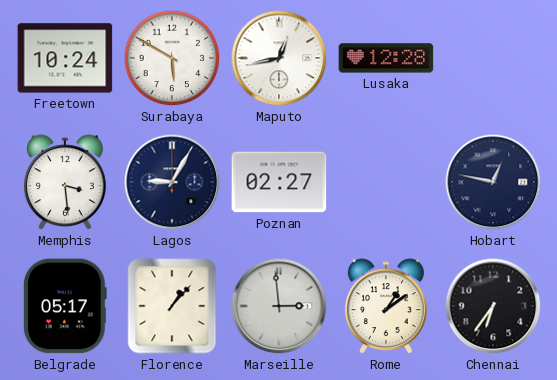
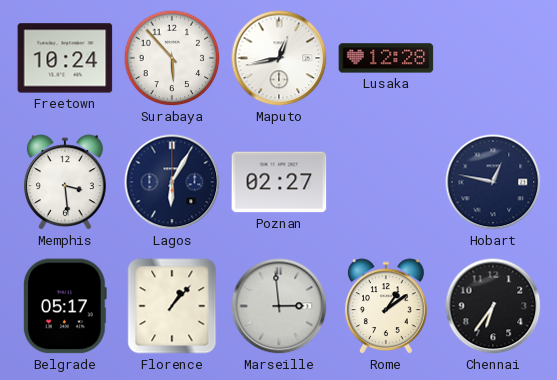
Surabaya: 5:50 -> 5:53
Lagos: 9:05 -> 6:05
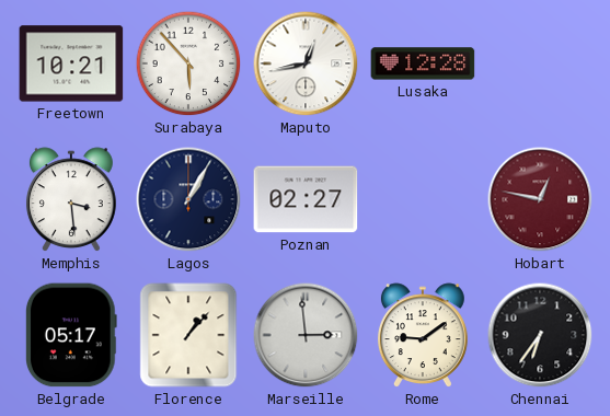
Freetown: 10:24 -> 10:21
Lagos: 6:05 -> 1:05
Hobart dial: navy -> burgundy
Rome: 1:09 -> 9:09
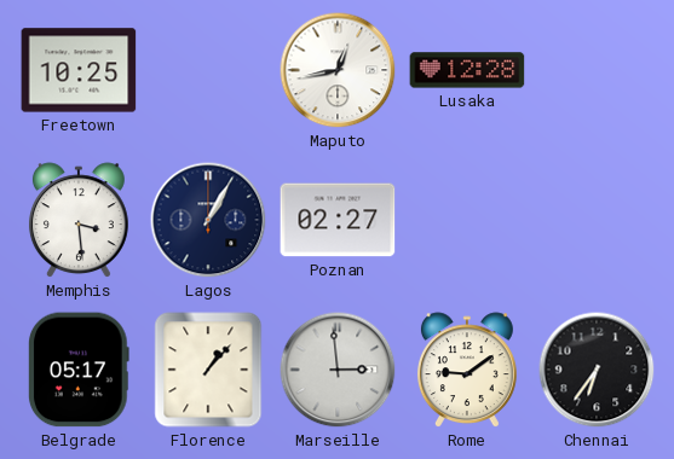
Freetown: 10:21 -> 10:25
Surabaya: 5:53 -> none
Hobart: 12:47 -> none
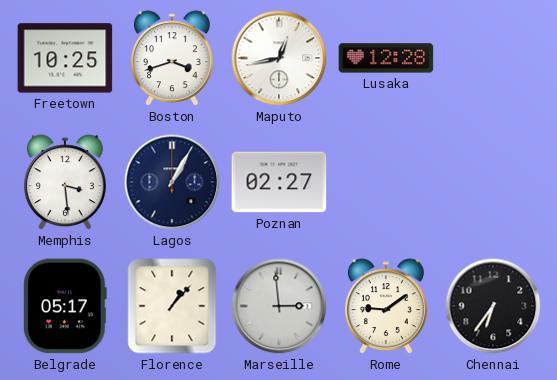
Boston: none -> 3:42
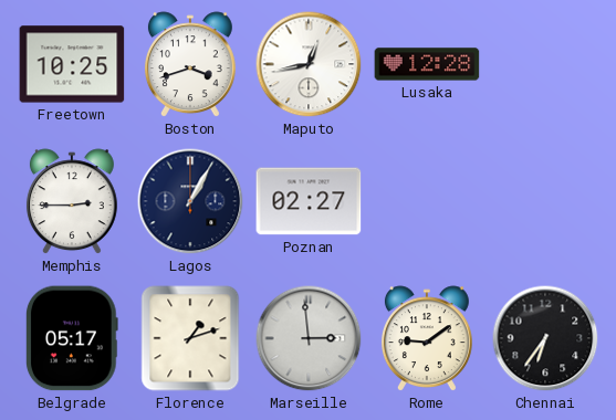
Memphis: 3:29 -> 2:45
Florence: 1:07 -> 1:12
